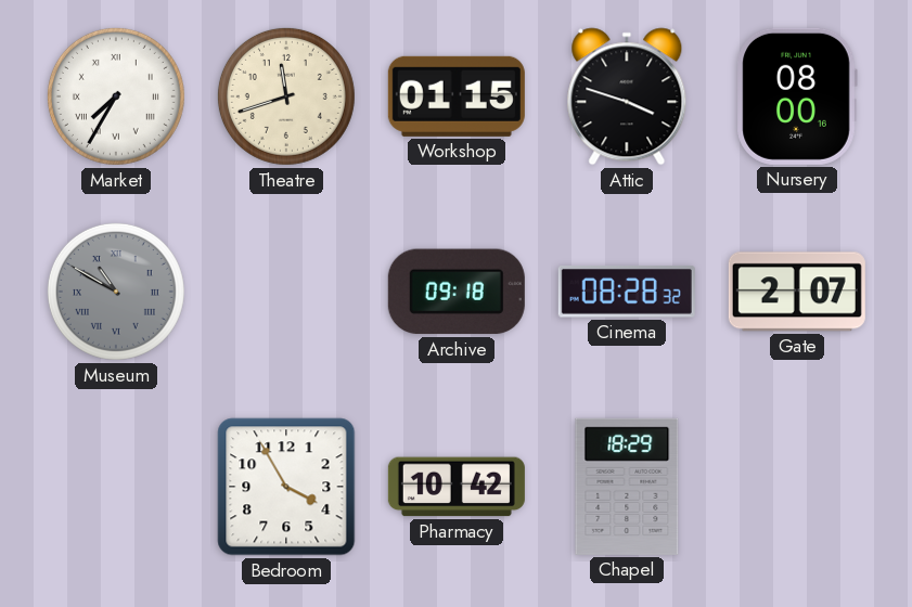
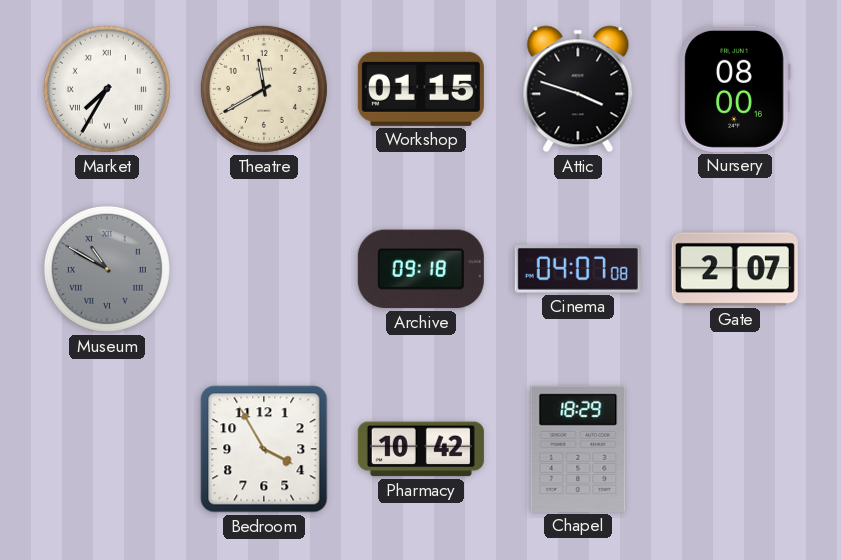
Theatre: 11:42 -> 11:40
Cinema: 08:28 -> 04:07
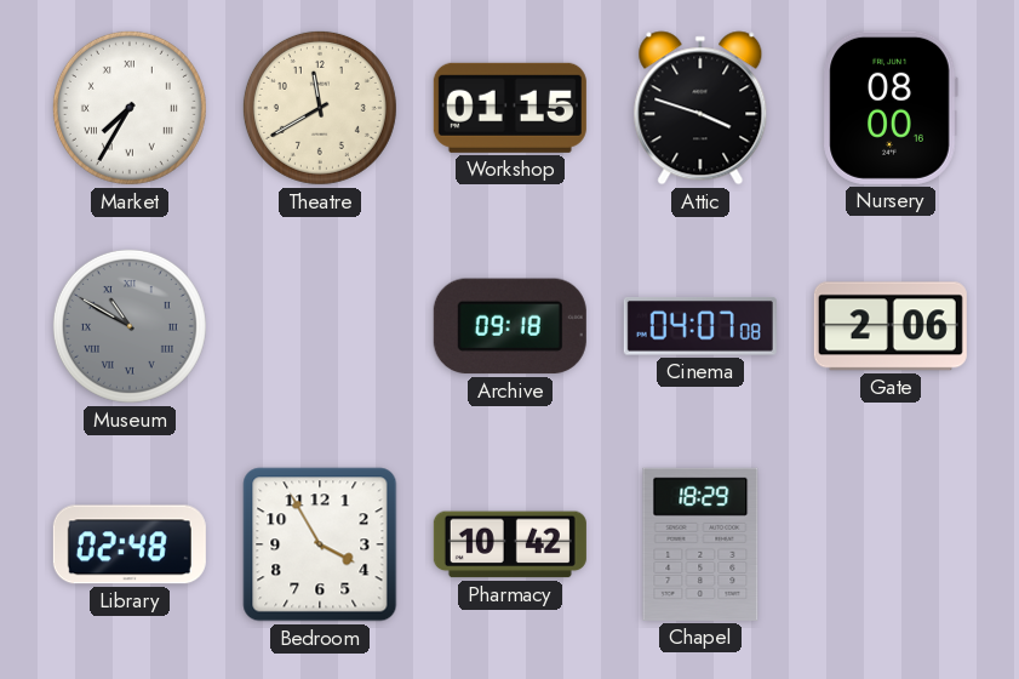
Gate: 2:07 -> 2:06
Library: none -> 02:48
